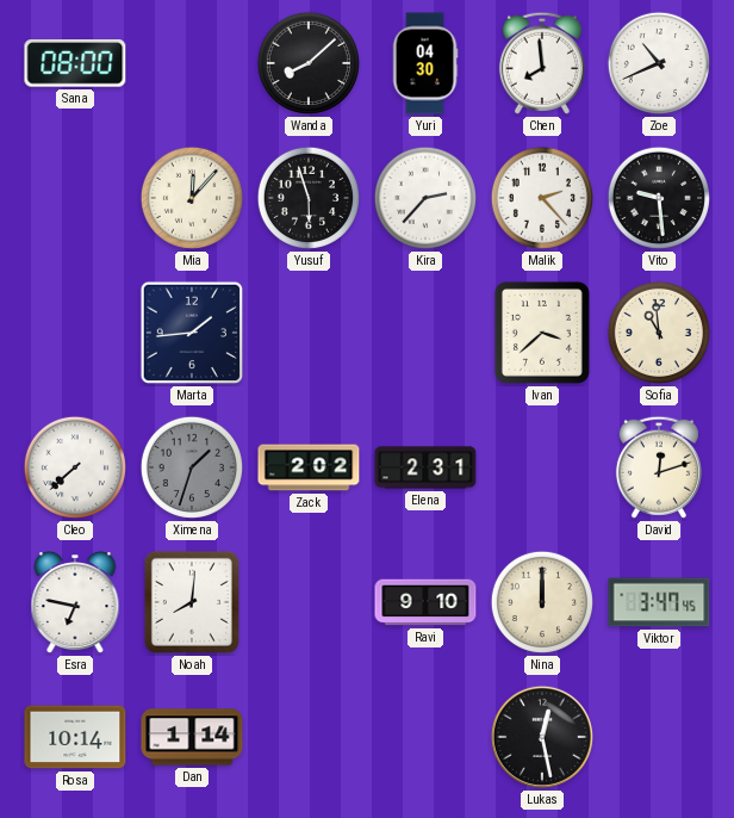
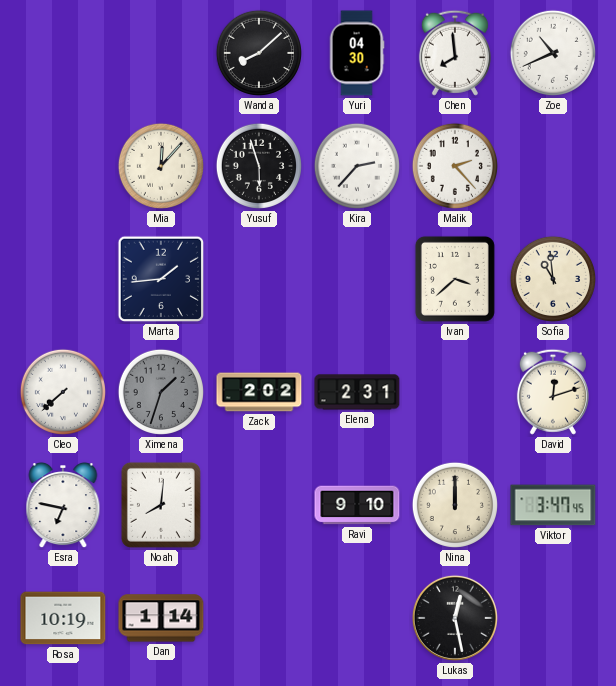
Sana: 08:00 -> none
Vito: 9:29 -> none
Rosa: 10:14 -> 10:19
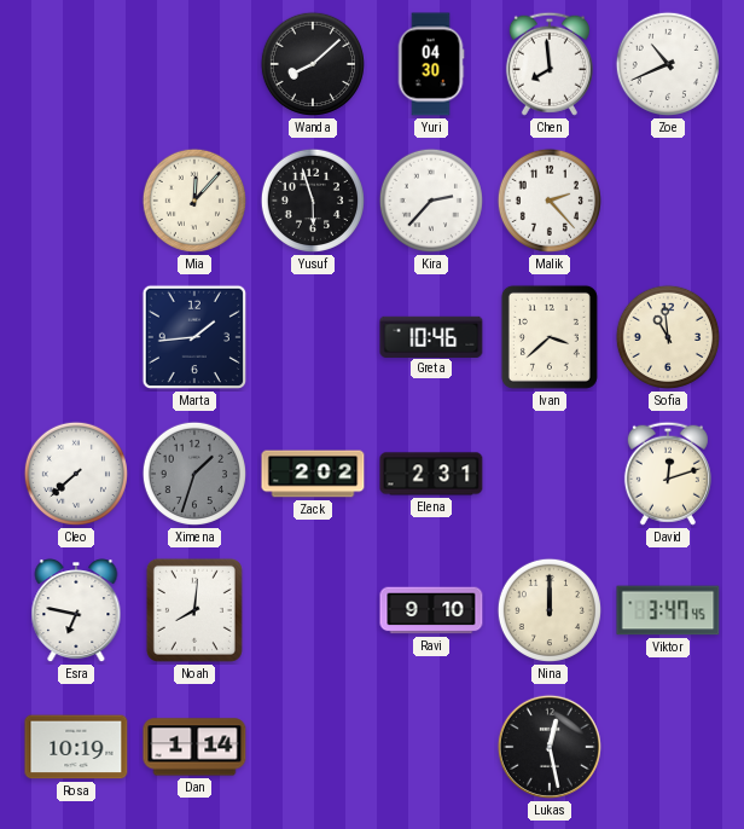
Greta: none -> 10:46
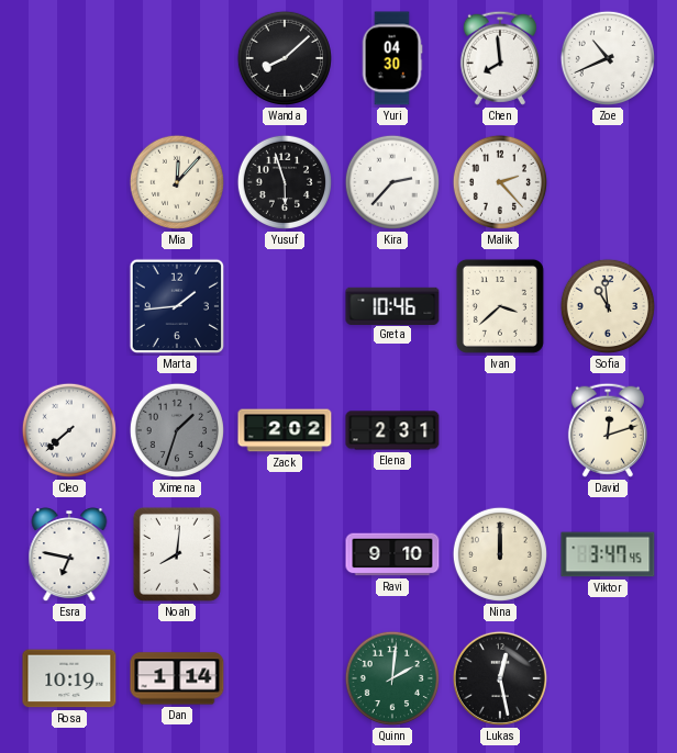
Quinn: none -> 2:01
